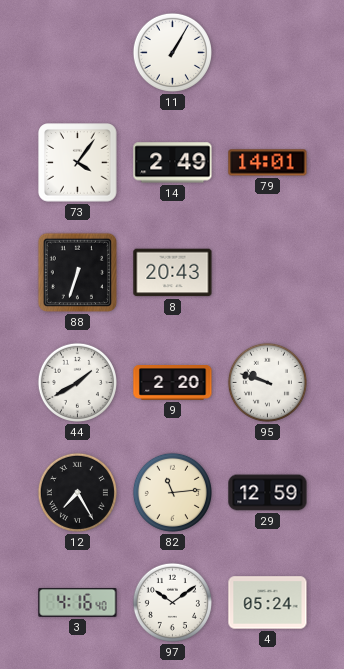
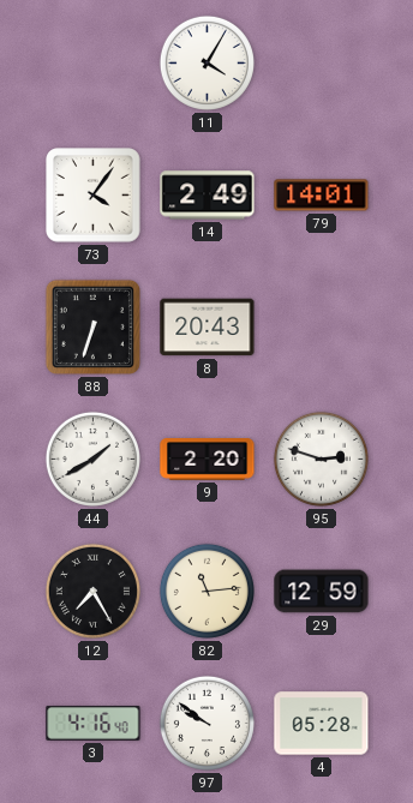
11: 1:05 -> 4:05
95: 9:48 -> 2:48
97: 10:09 -> 9:51
4: 05:24 -> 05:28
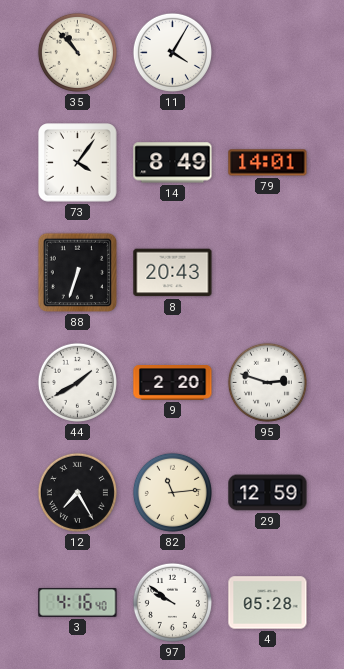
35: none -> 10:53
14: 2:49 -> 8:49
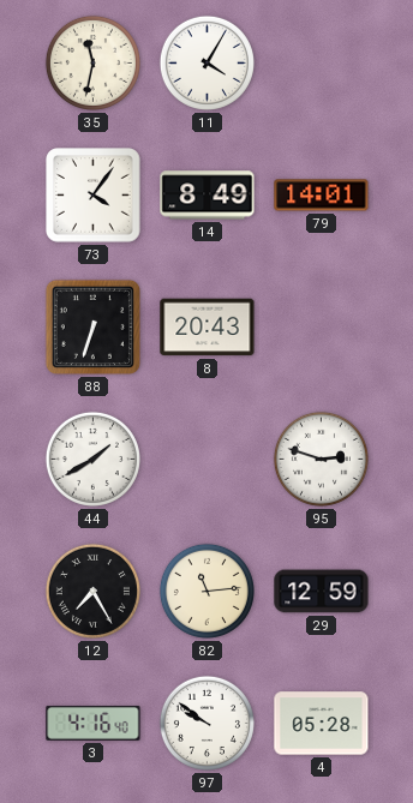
35: 10:53 -> 11:32
9: 2:20 -> none
